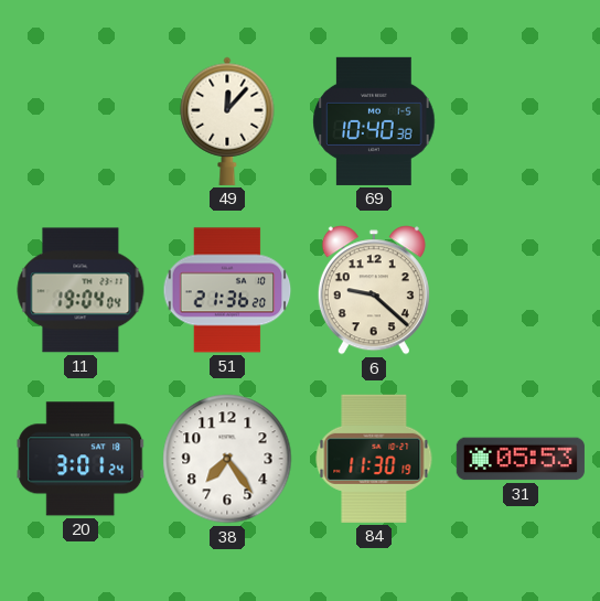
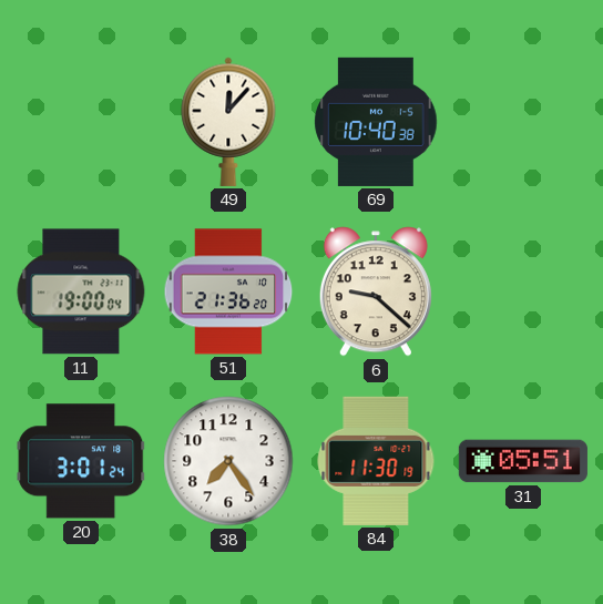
11: 19:04 -> 19:00
31: 05:53 -> 05:51
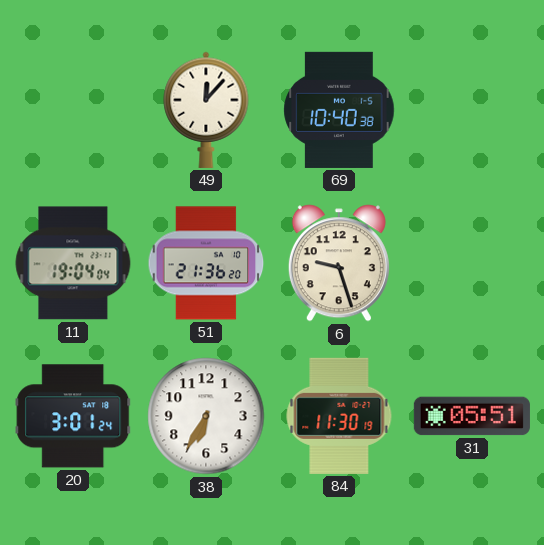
11: 19:00 -> 19:04
6: 9:22 -> 9:27
38: 7:24 -> 6:35
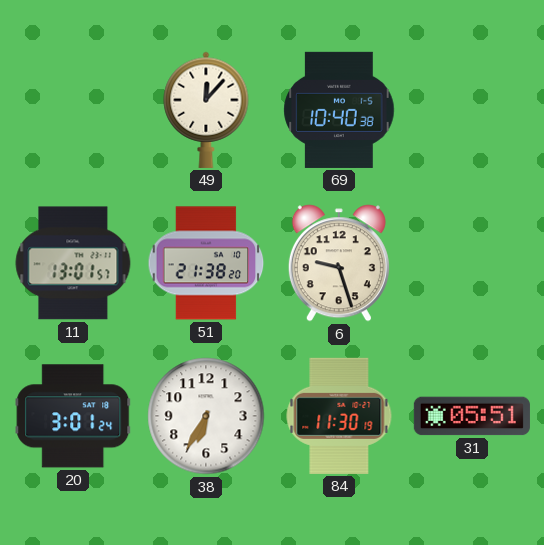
11: 19:04 -> 13:01
51: 21:36 -> 21:38
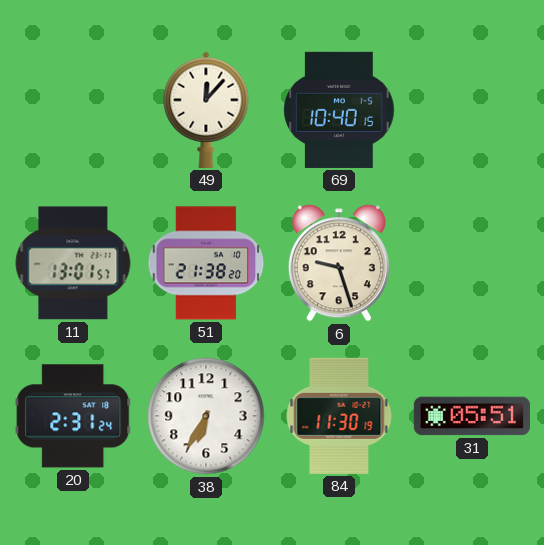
69: 10:40:38 -> 10:40:15
20: 3:01 -> 2:31
